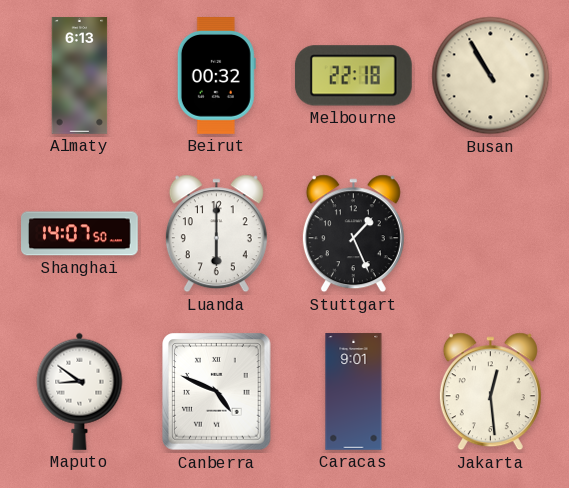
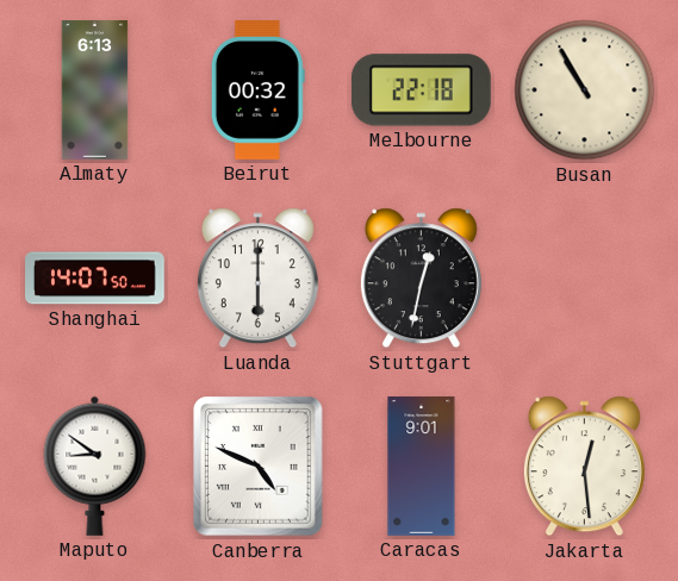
Stuttgart: 1:26 -> 12:32
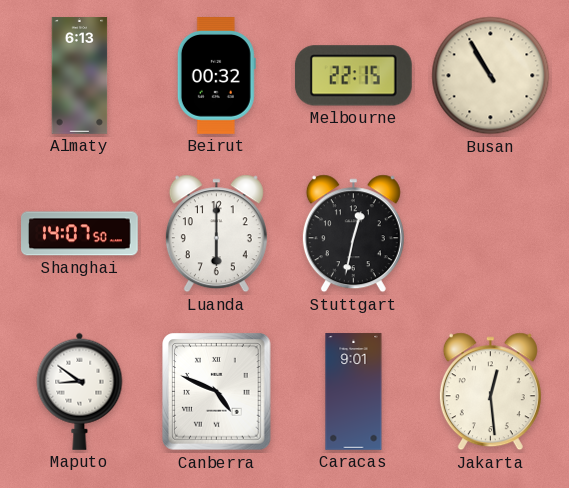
Melbourne: 22:18 -> 22:15
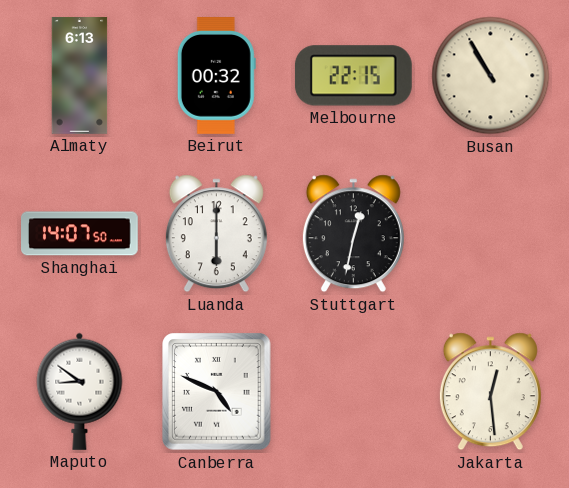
Caracas: 9:01 -> none
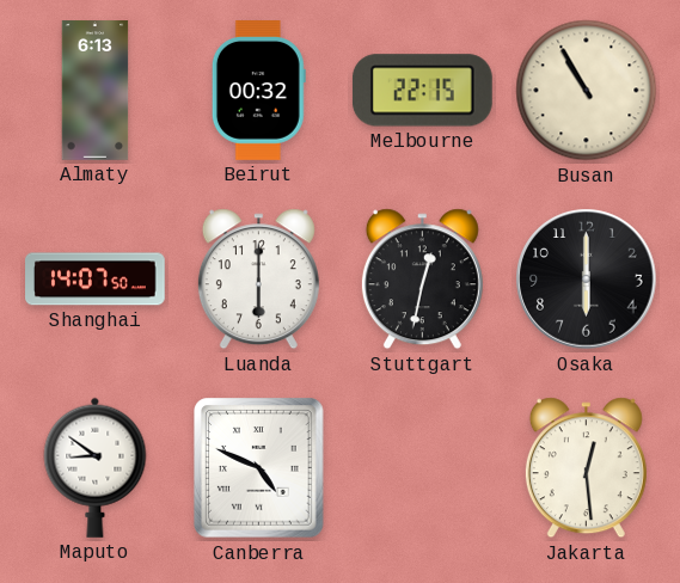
Osaka: none -> 6:00
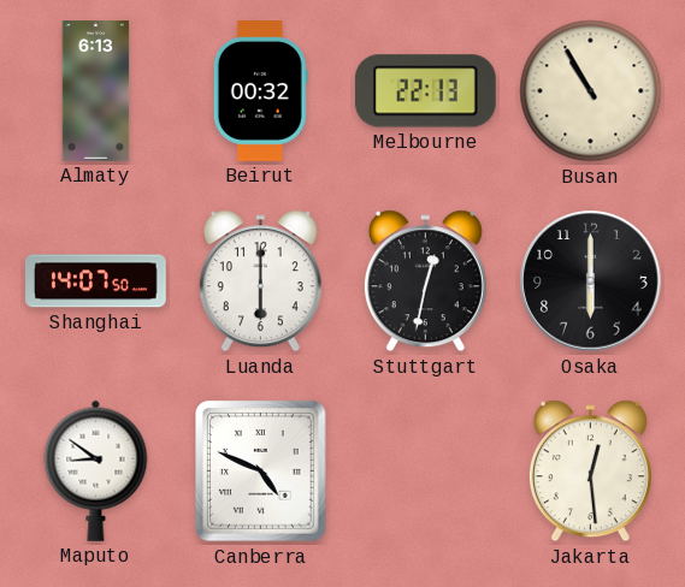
Melbourne: 22:15 -> 22:13
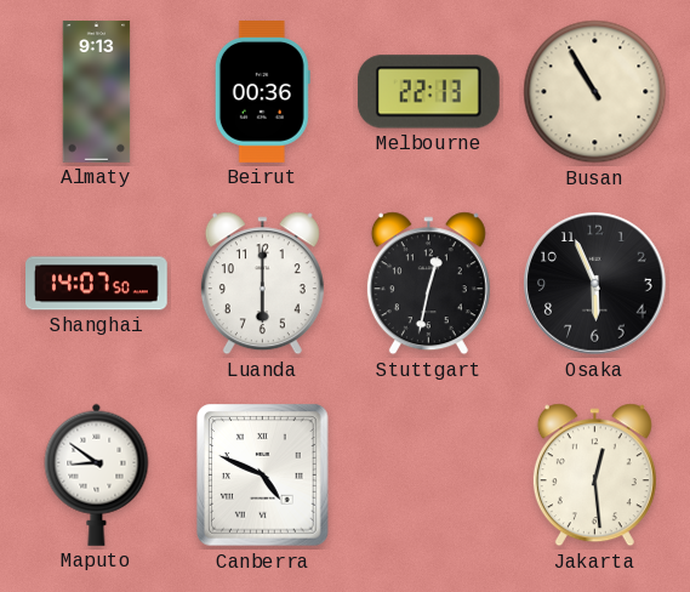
Almaty: 6:13 -> 9:13
Beirut: 00:32 -> 00:36
Osaka: 6:00 -> 5:56
